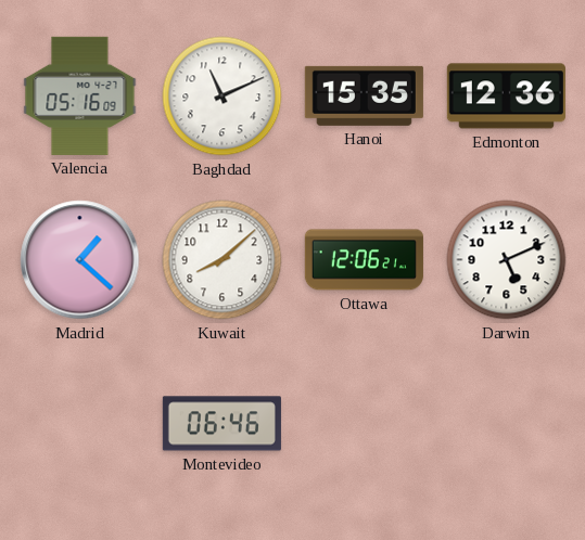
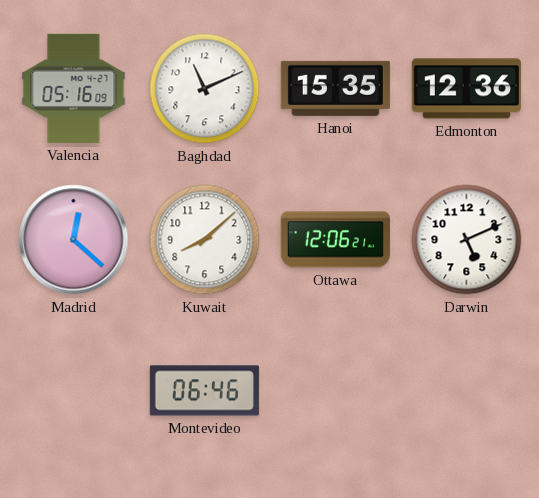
Madrid: 1:22 -> 12:22
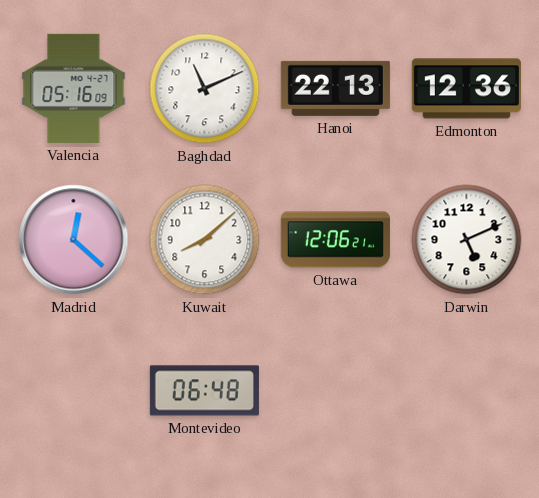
Hanoi: 15:35 -> 22:13
Montevideo: 06:46 -> 06:48
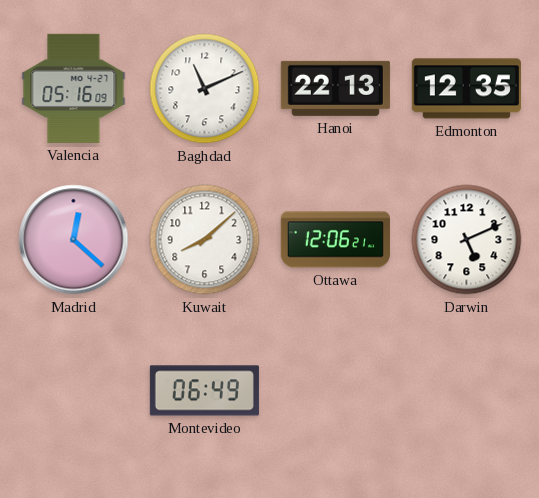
Edmonton: 12:36 -> 12:35
Montevideo: 06:48 -> 06:49
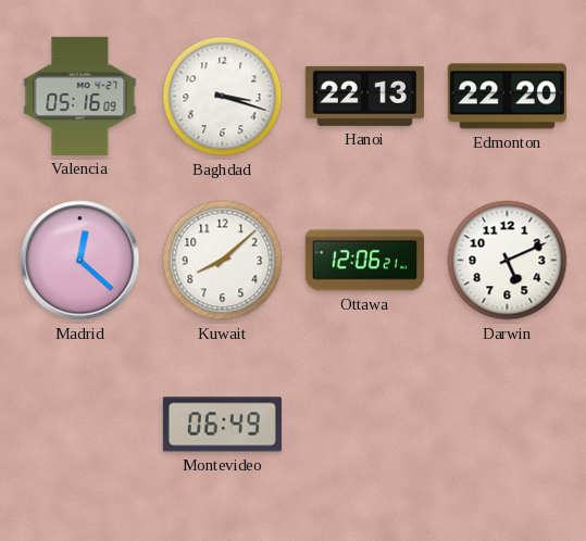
Baghdad: 11:11 -> 3:18
Edmonton: 12:35 -> 22:20
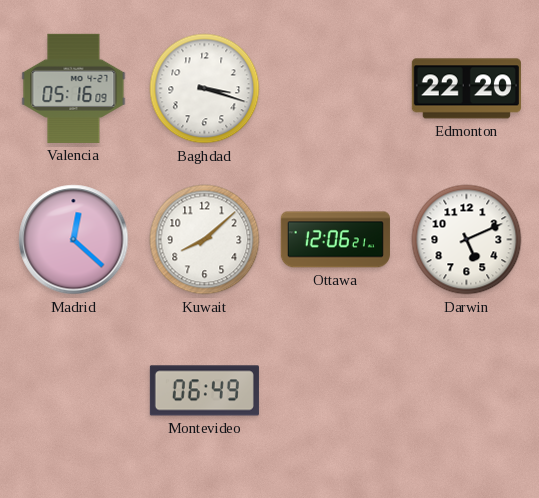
Hanoi: 22:13 -> none
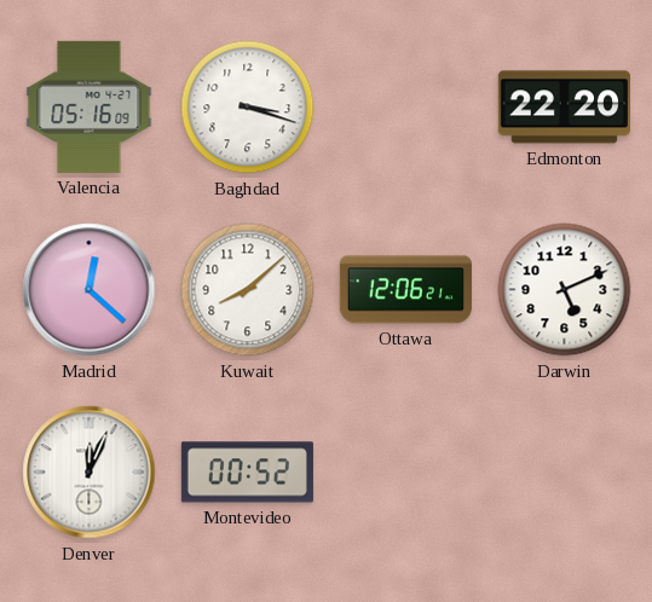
Denver: none -> 12:04
Montevideo: 06:49 -> 00:52
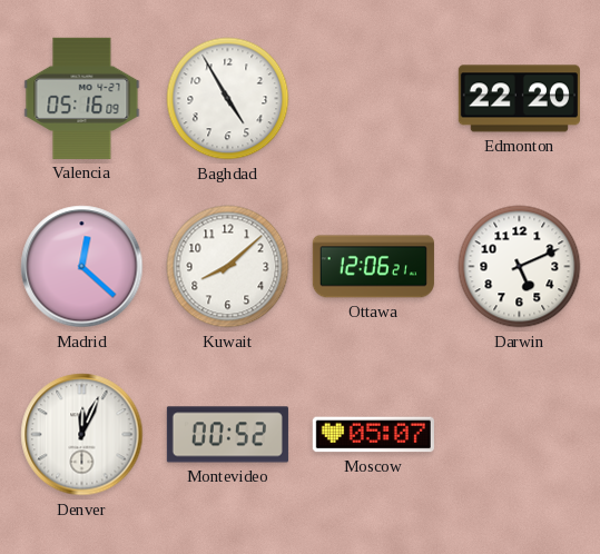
Baghdad: 3:18 -> 4:55
Moscow: none -> 05:07
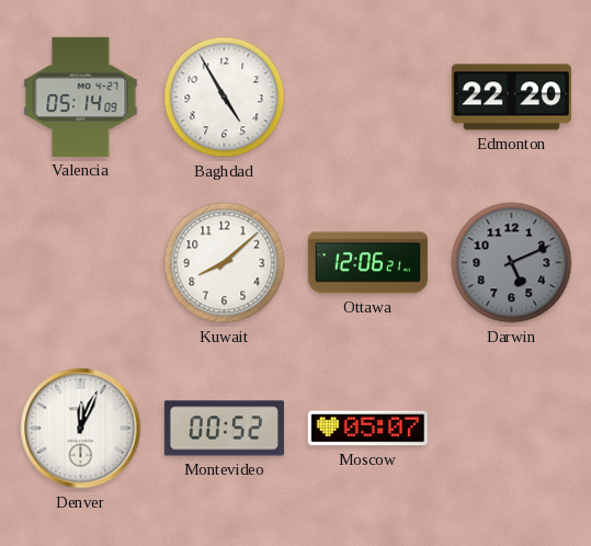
Valencia: 05:16 -> 05:14
Madrid: 12:22 -> none
Darwin dial: white -> grey
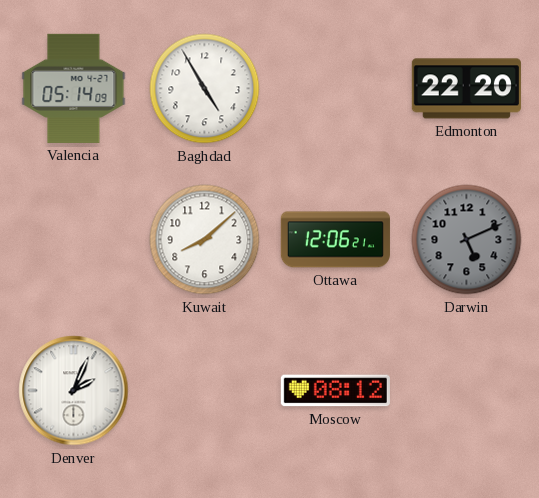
Denver: 12:04 -> 2:04
Montevideo: 00:52 -> none
Moscow: 05:07 -> 08:12
